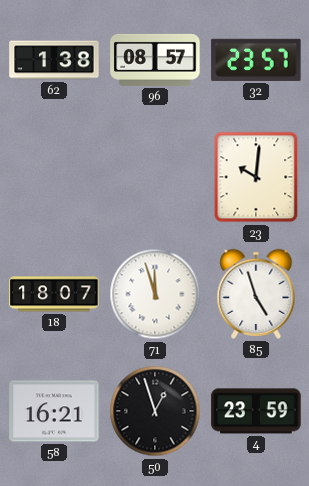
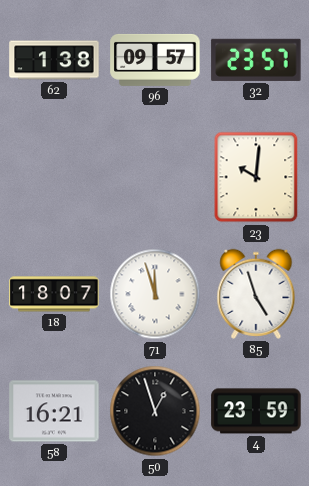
96: 08:57 -> 09:57
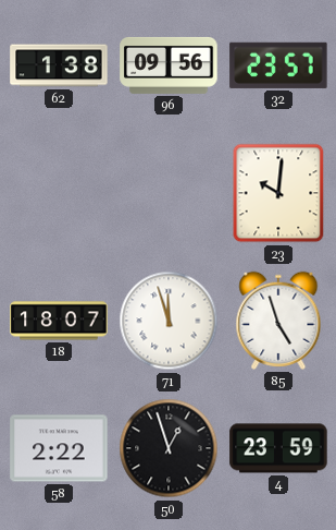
96: 09:57 -> 09:56
58: 16:21 -> 2:22
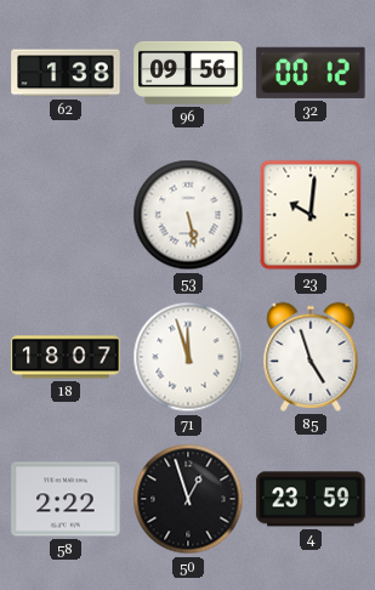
32: 23:57 -> 00:12
53: none -> 5:28
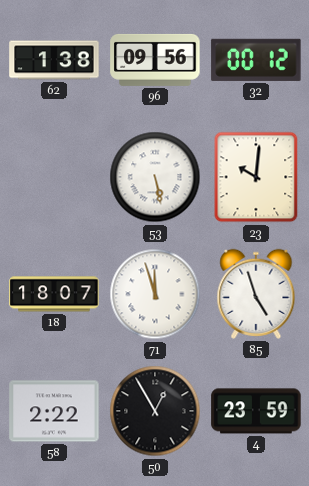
50: 12:57 -> 12:55
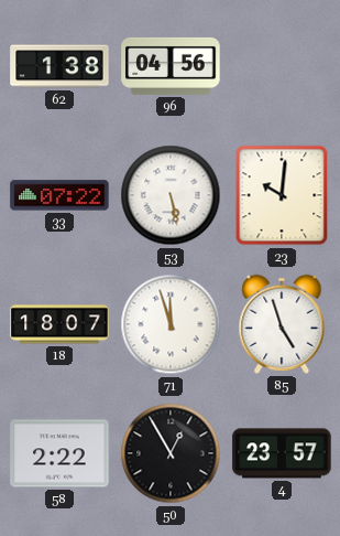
96: 09:56 -> 04:56
32: 00:12 -> none
33: none -> 07:22
4: 23:59 -> 23:57
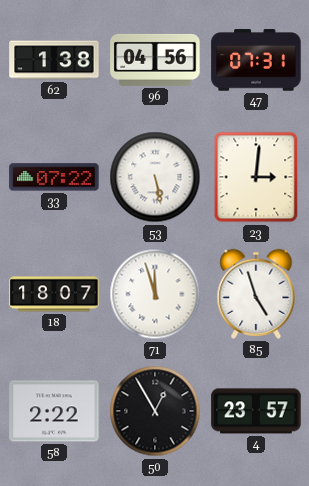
47: none -> 07:31
23: 10:01 -> 3:01
